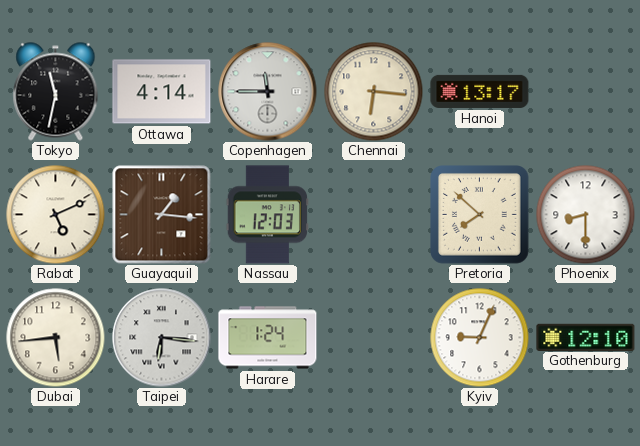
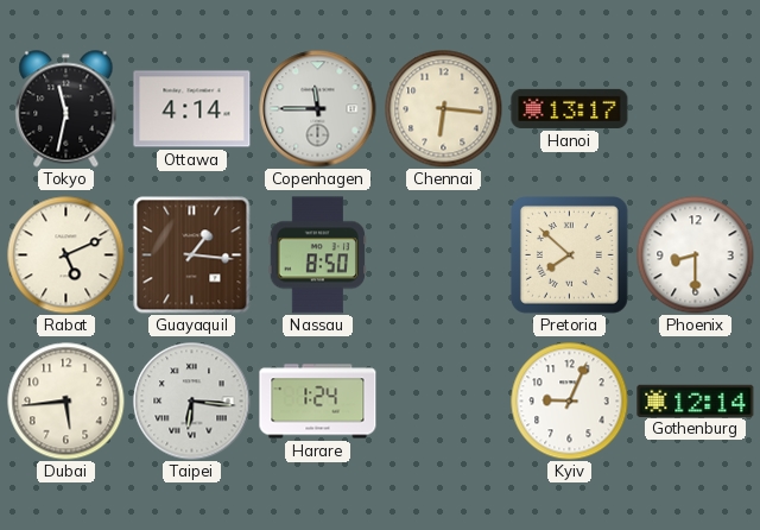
Nassau: 12:03 -> 8:50
Gothenburg: 12:10 -> 12:14
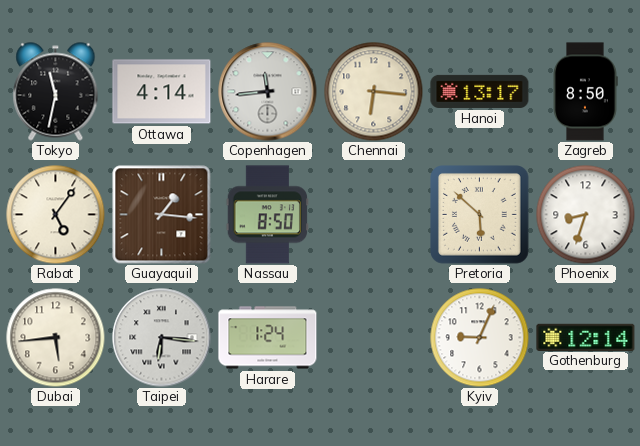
Copenhagen: 11:45 -> 11:44
Zagreb: none -> 8:50
Rabat: 5:11 -> 5:06
Pretoria: 7:52 -> 5:52
Phoenix: 8:30 -> 8:33
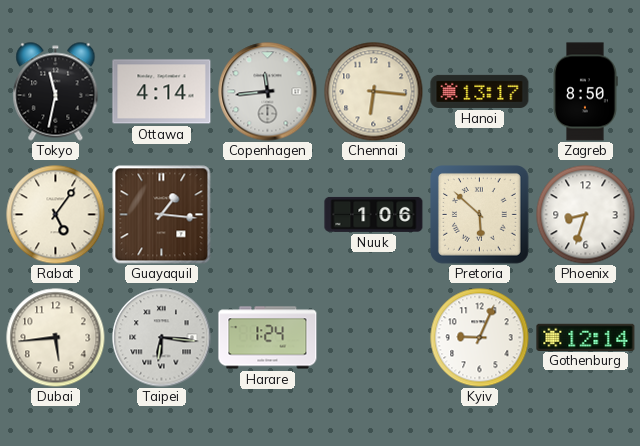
Nassau: 8:50 -> none
Nuuk: none -> 1:06
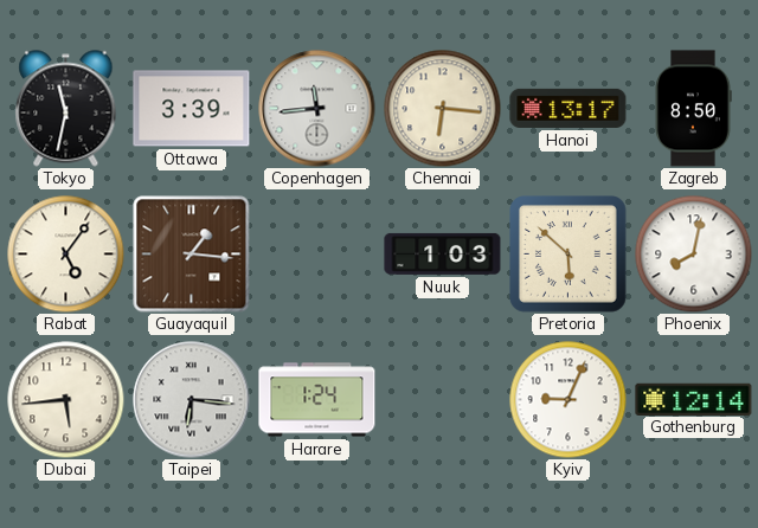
Ottawa: 4:14 -> 3:39
Nuuk: 1:06 -> 1:03
Phoenix: 8:33 -> 8:02
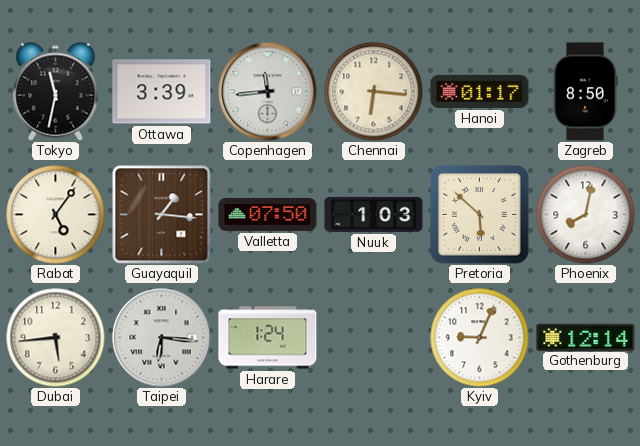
Hanoi: 13:17 -> 01:17
Valletta: none -> 07:50
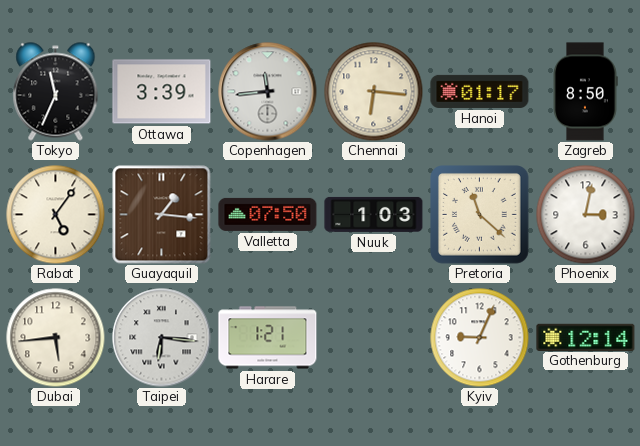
Tokyo: 11:32 -> 11:34
Pretoria: 5:52 -> 11:22
Phoenix: 8:02 -> 3:02
Harare: 1:24 -> 1:21
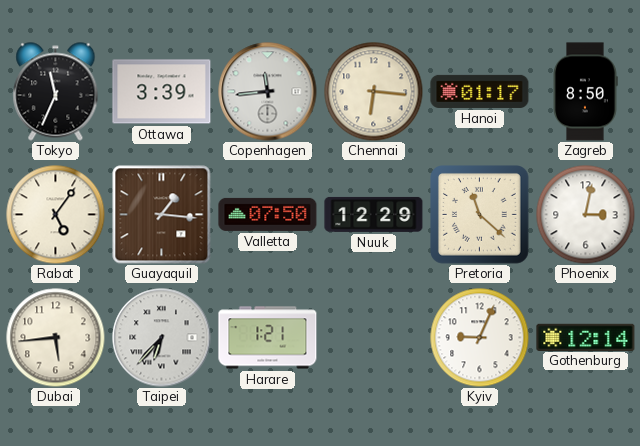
Nuuk: 1:03 -> 12:29
Taipei: 6:16 -> 6:37
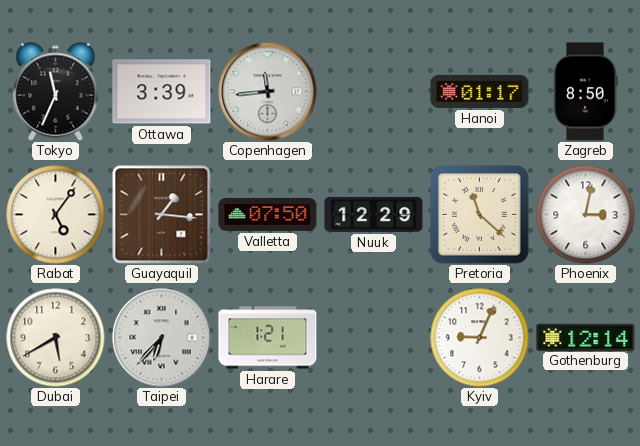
Chennai: 6:16 -> none
Dubai: 5:44 -> 5:40
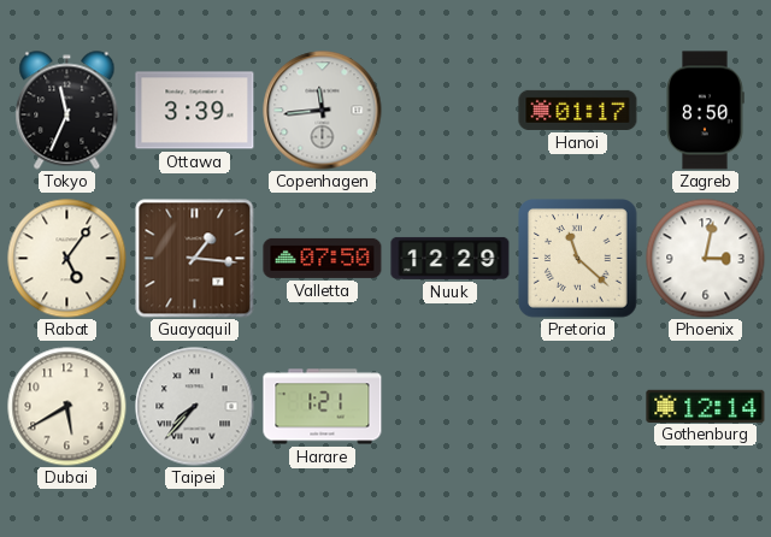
Taipei: 6:37 -> 7:37
Kyiv: 9:04 -> none
